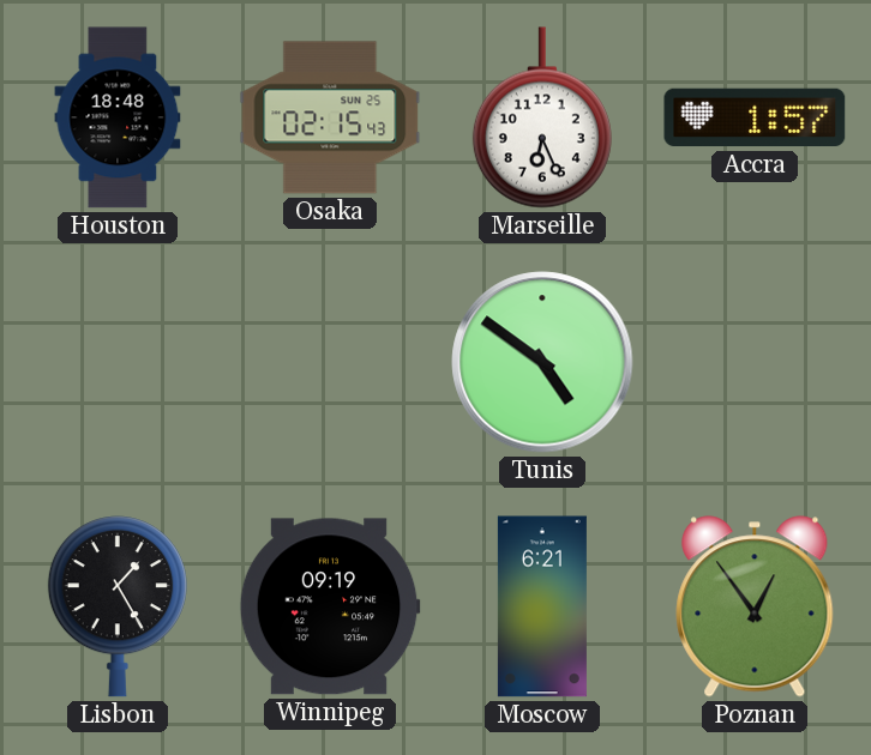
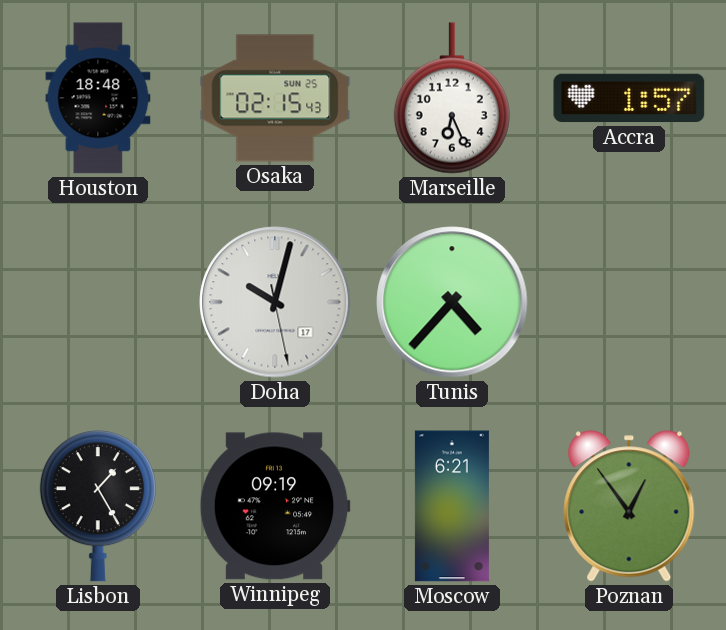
Doha: none -> 10:02
Tunis: 4:51 -> 4:37
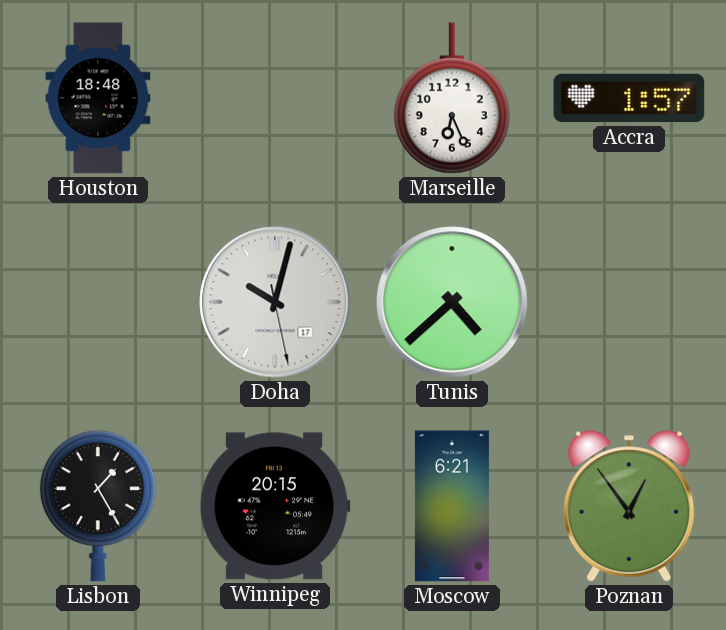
Osaka: 02:15 -> none
Tunis: 4:37 -> 4:38
Winnipeg: 09:19 -> 20:15
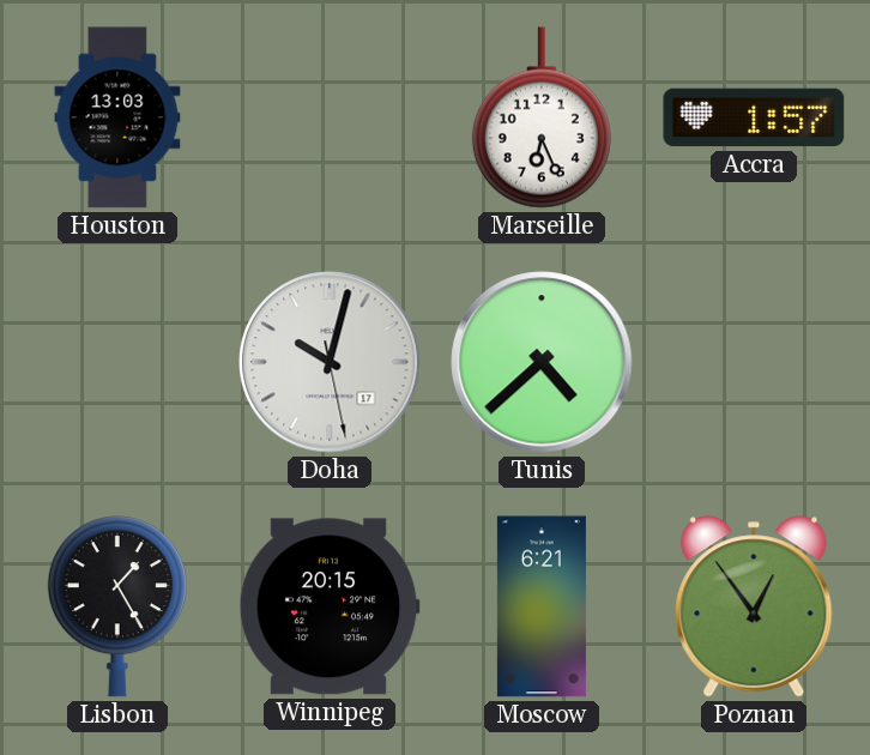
Houston: 18:48 -> 13:03
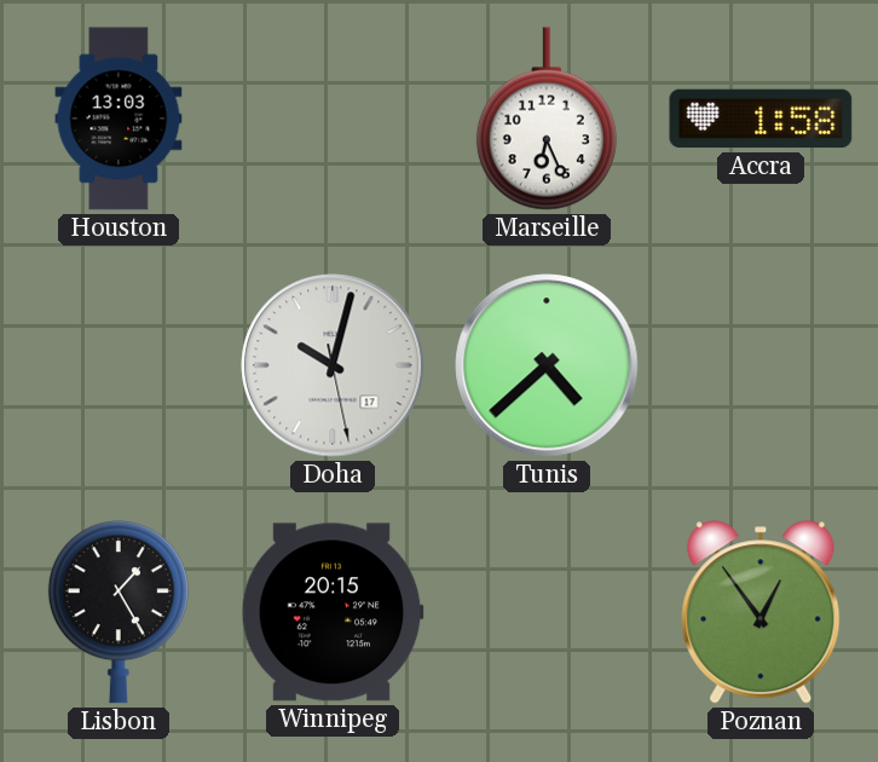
Accra: 1:57 -> 1:58
Moscow: 6:21 -> none
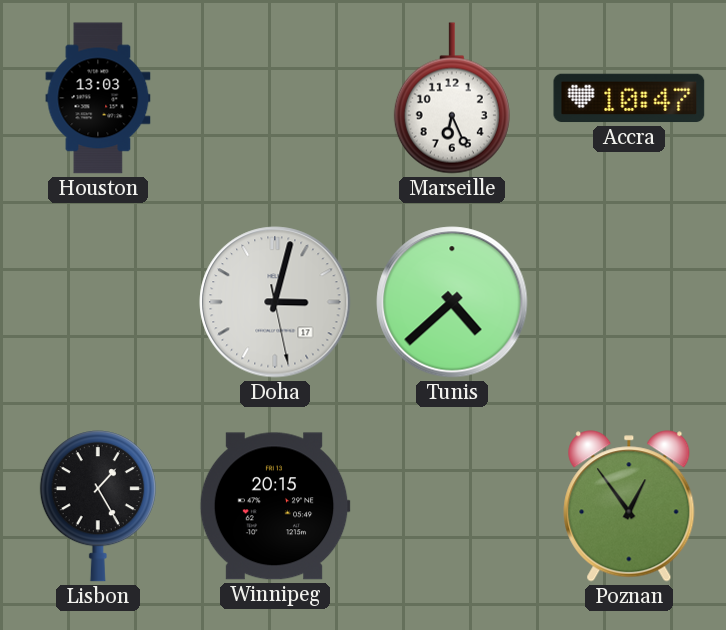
Accra: 1:58 -> 10:47
Doha: 10:02 -> 3:02
